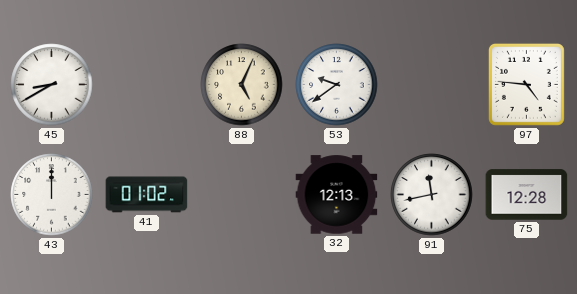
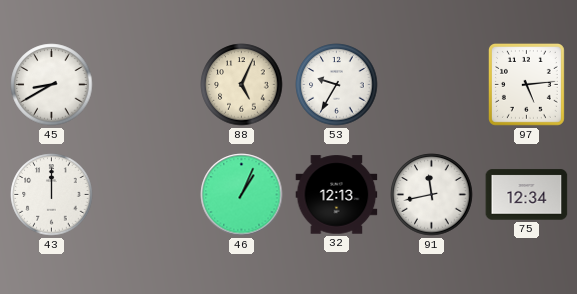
53: 9:39 -> 9:35
97: 4:46 -> 5:14
41: 01:02 -> none
46: none -> 1:04
75: 12:28 -> 12:34
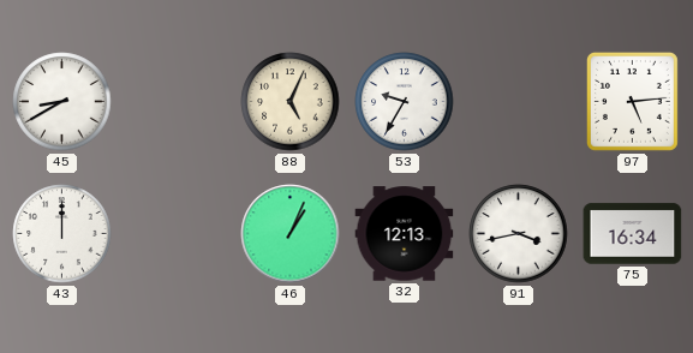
91: 11:43 -> 3:43
75: 12:34 -> 16:34
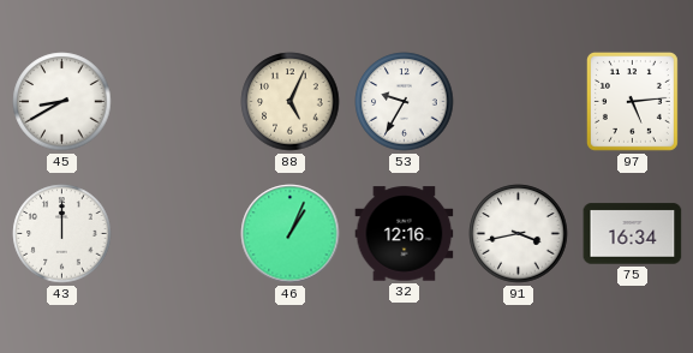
32: 12:13 -> 12:16
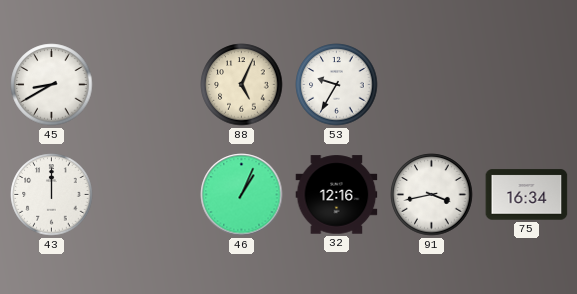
97: 5:14 -> none
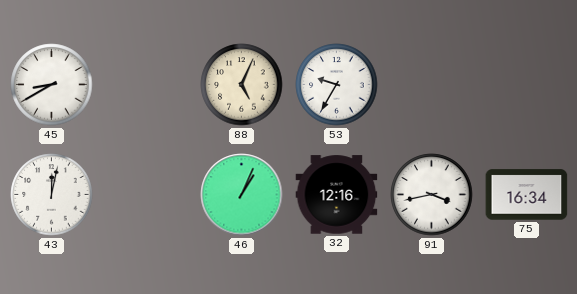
43: 12:00 -> 12:02
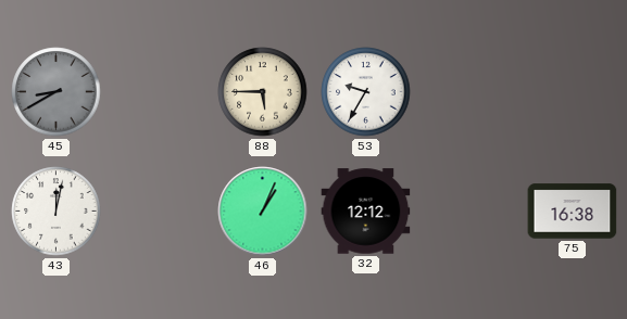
45 dial: white -> grey
88: 5:04 -> 5:45
32: 12:16 -> 12:12
91: 3:43 -> none
75: 16:34 -> 16:38
